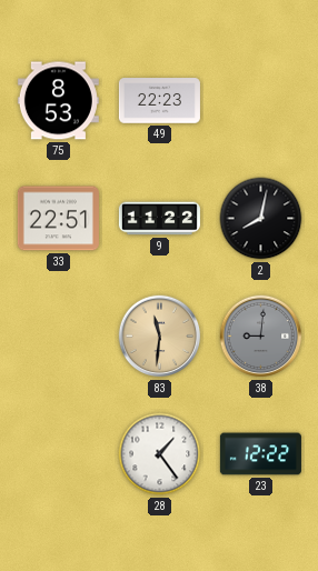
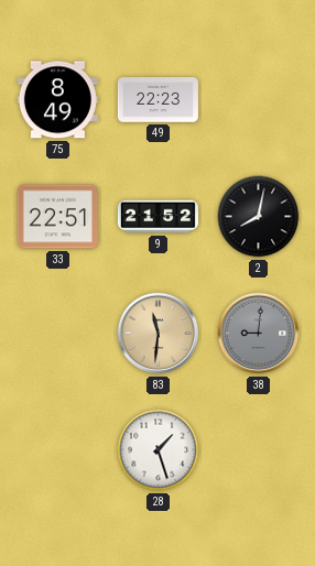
75: 8:53 -> 8:49
9: 11:22 -> 21:52
28: 1:24 -> 1:27
23: 12:22 -> none
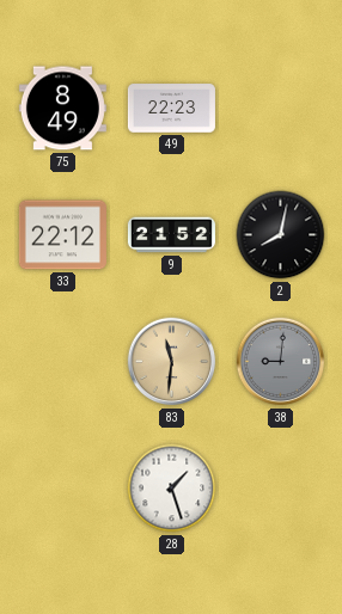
33: 22:51 -> 22:12
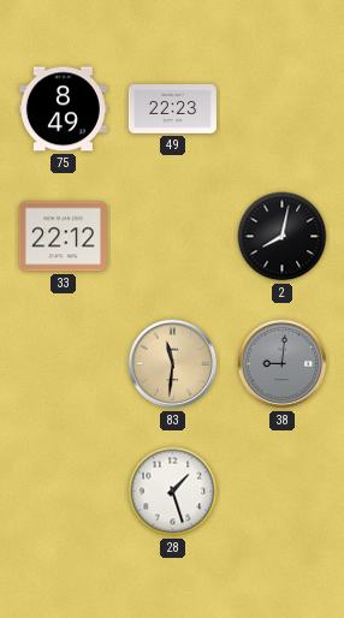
9: 21:52 -> none
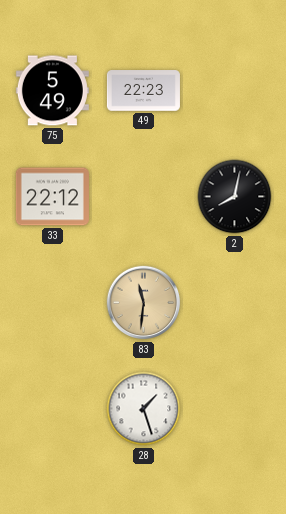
75: 8:49 -> 5:49
38: 9:01 -> none
